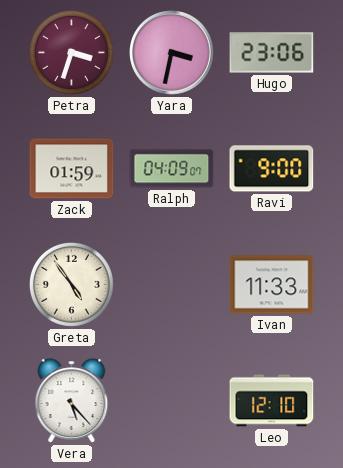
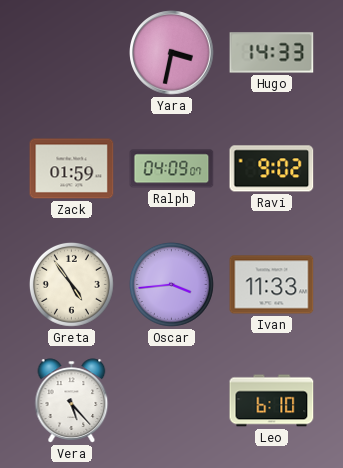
Petra: 3:33 -> none
Hugo: 23:06 -> 14:33
Ravi: 9:00 -> 9:02
Oscar: none -> 3:44
Leo: 12:10 -> 6:10
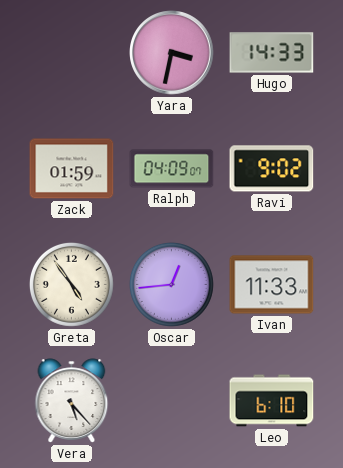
Oscar: 3:44 -> 12:44
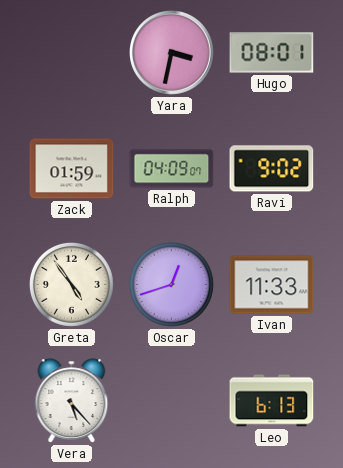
Hugo: 14:33 -> 08:01
Oscar: 12:44 -> 12:42
Leo: 6:10 -> 6:13
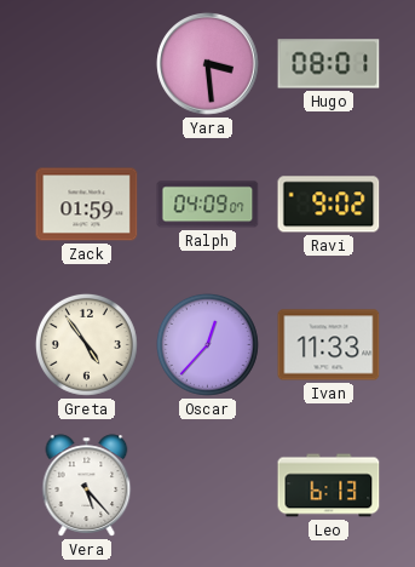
Yara: 3:32 -> 3:29
Oscar: 12:42 -> 12:37
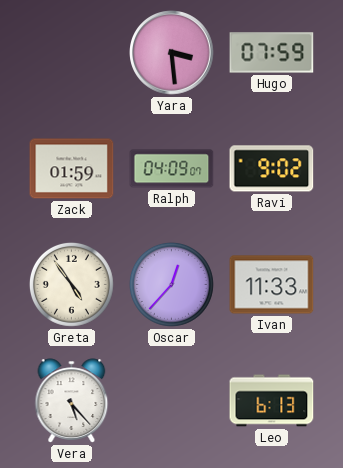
Hugo: 08:01 -> 07:59
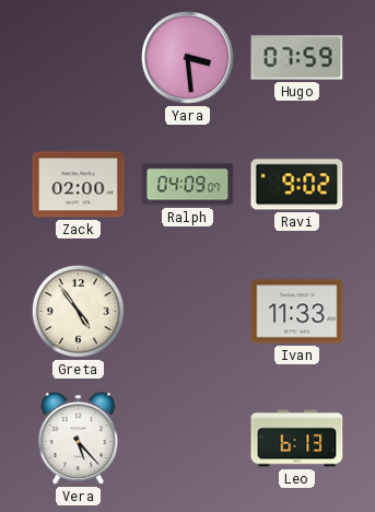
Zack: 01:59 -> 02:00
Oscar: 12:37 -> none
